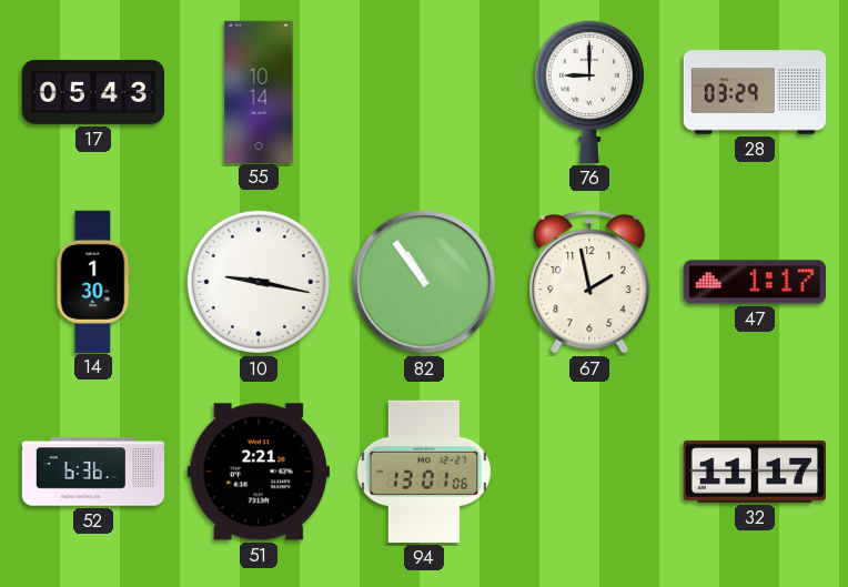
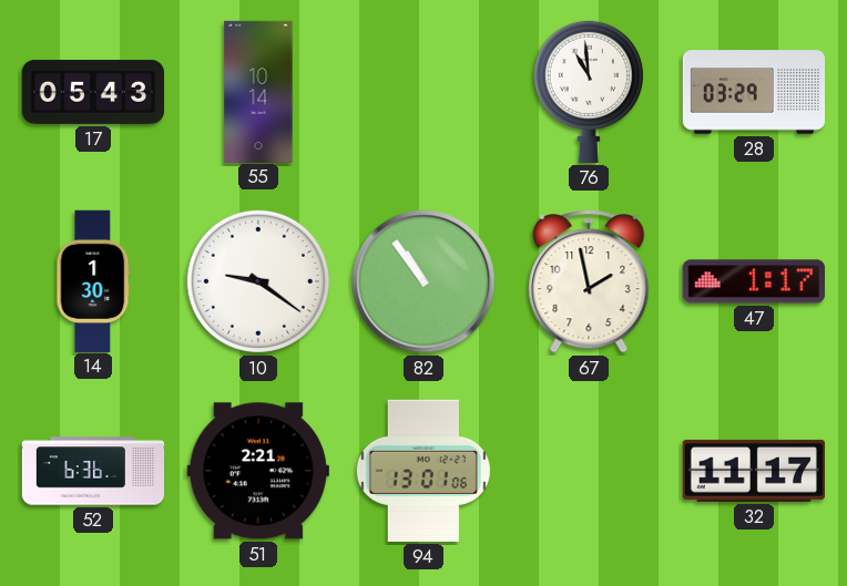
76: 9:00 -> 10:59
10: 9:17 -> 9:21
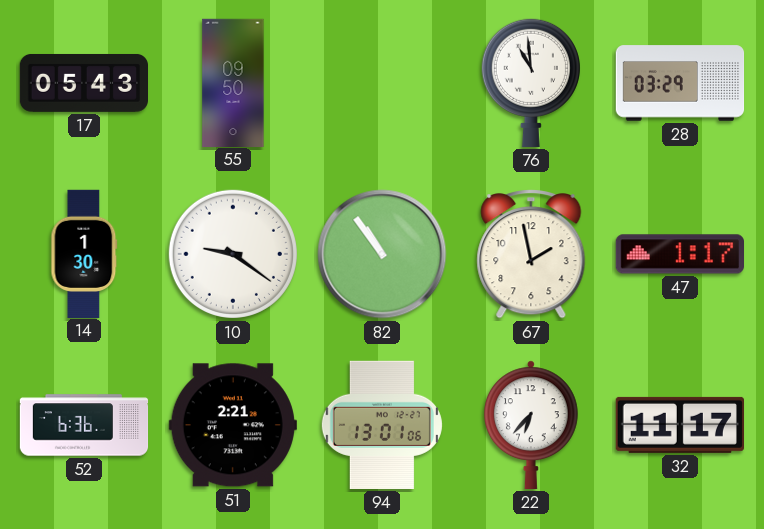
55: 10:14 -> 09:50
22: none -> 6:37
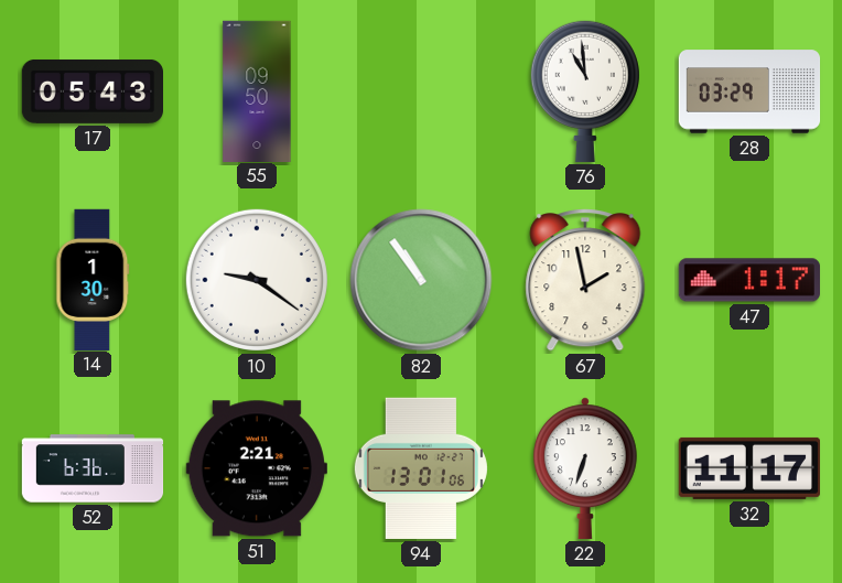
22: 6:37 -> 6:33
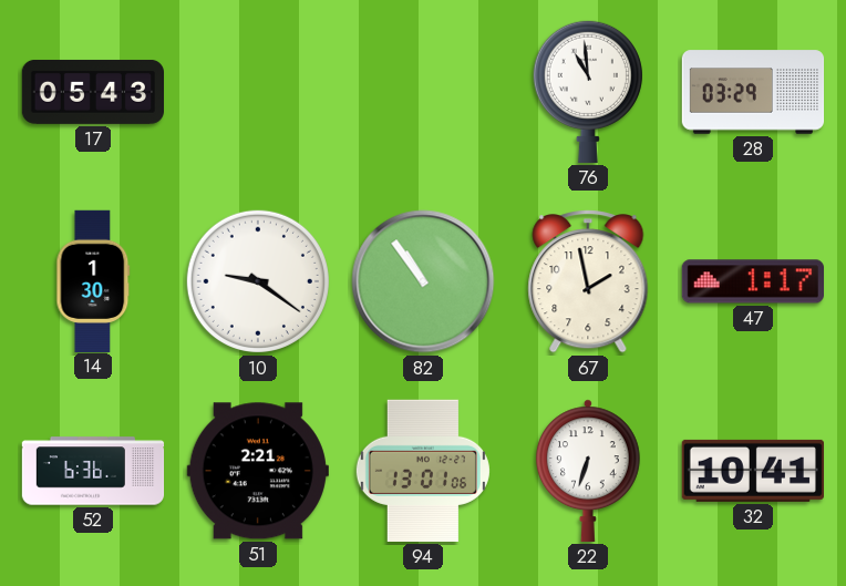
55: 09:50 -> none
32: 11:17 -> 10:41
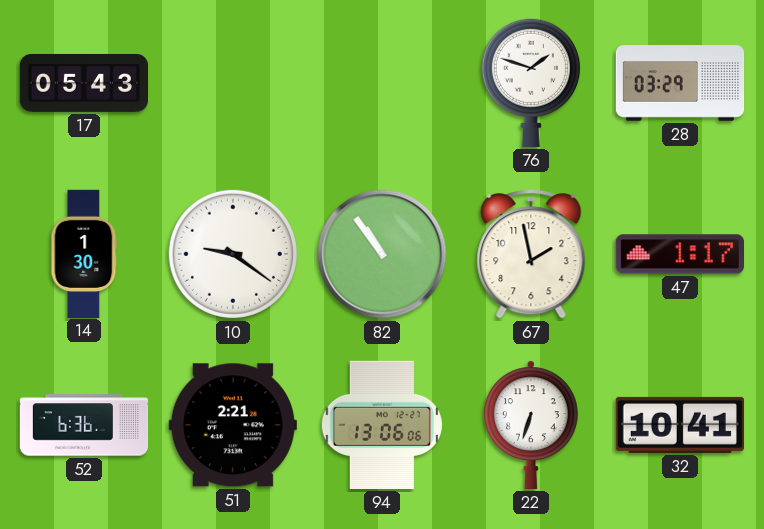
76: 10:59 -> 1:48
94: 13:01 -> 13:06
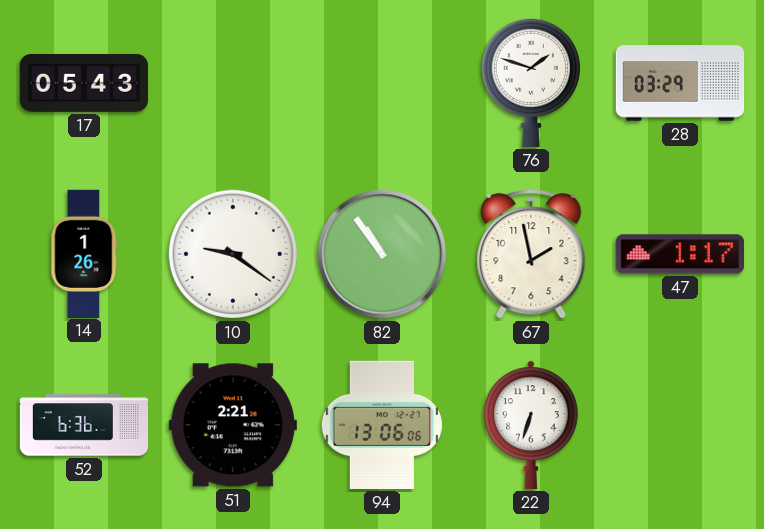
14: 1:30 -> 1:26
32: 10:41 -> none
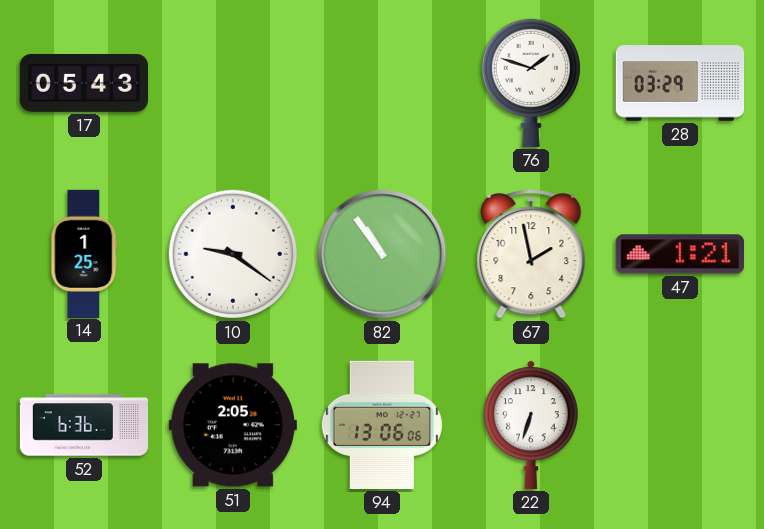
14: 1:26 -> 1:25
47: 1:17 -> 1:21
51: 2:21 -> 2:05
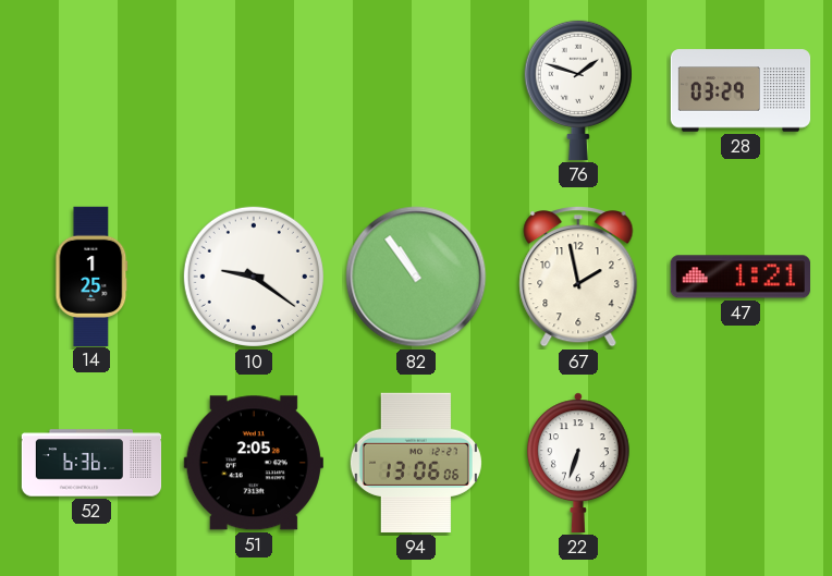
17: 05:43 -> none
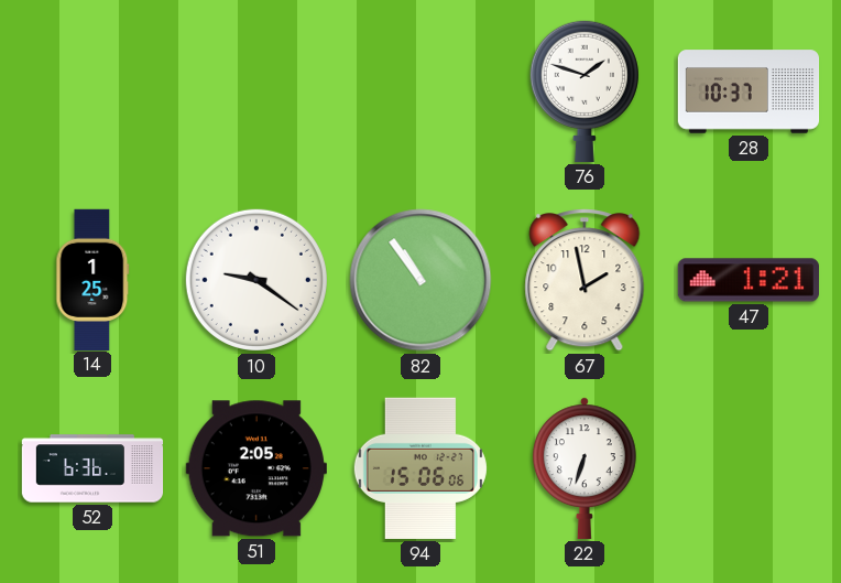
28: 03:29 -> 10:37
94: 13:06 -> 15:06
